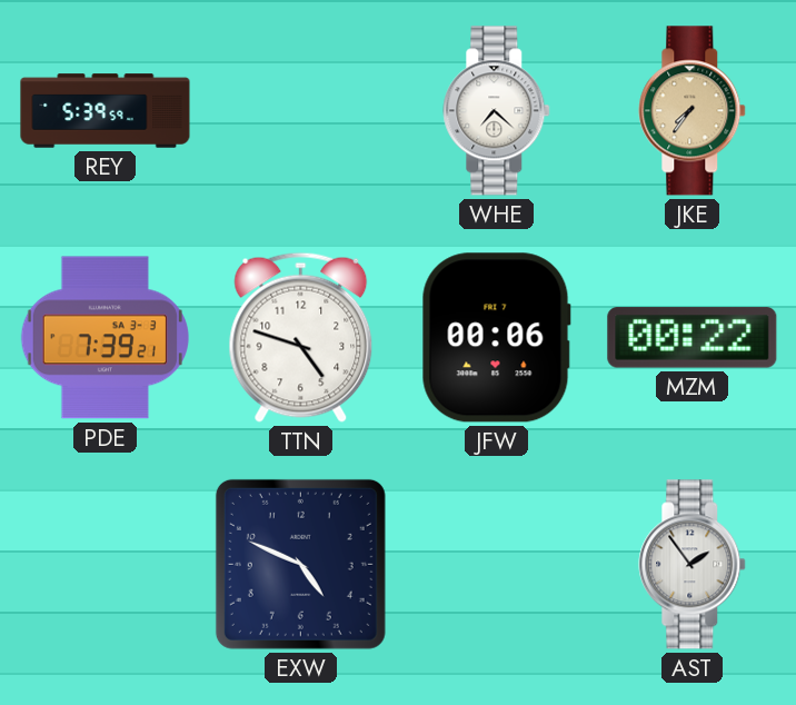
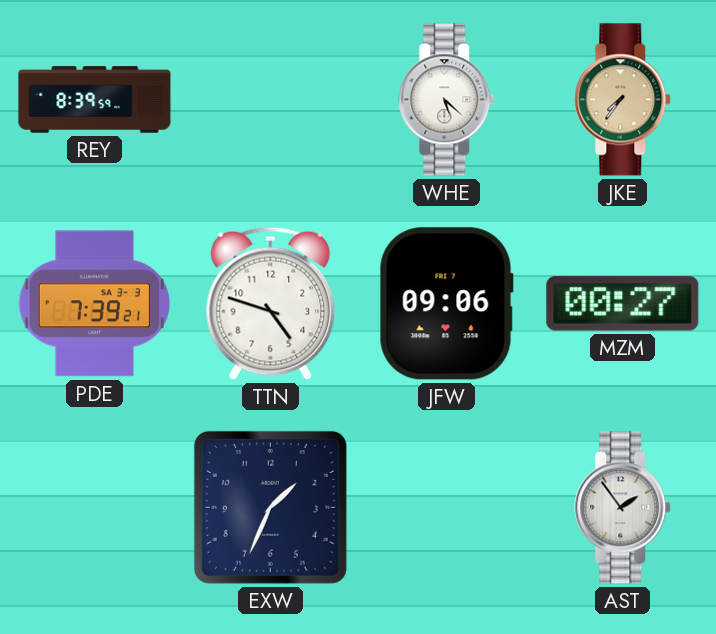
REY: 5:39 -> 8:39
WHE: 7:22 -> 5:22
JFW: 00:06 -> 09:06
MZM: 00:22 -> 00:27
EXW: 4:49 -> 1:34
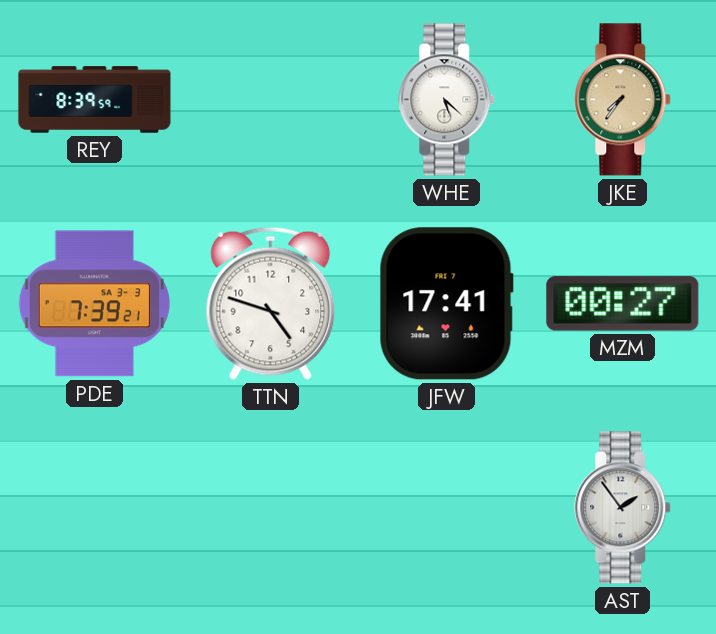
JFW: 09:06 -> 17:41
EXW: 1:34 -> none
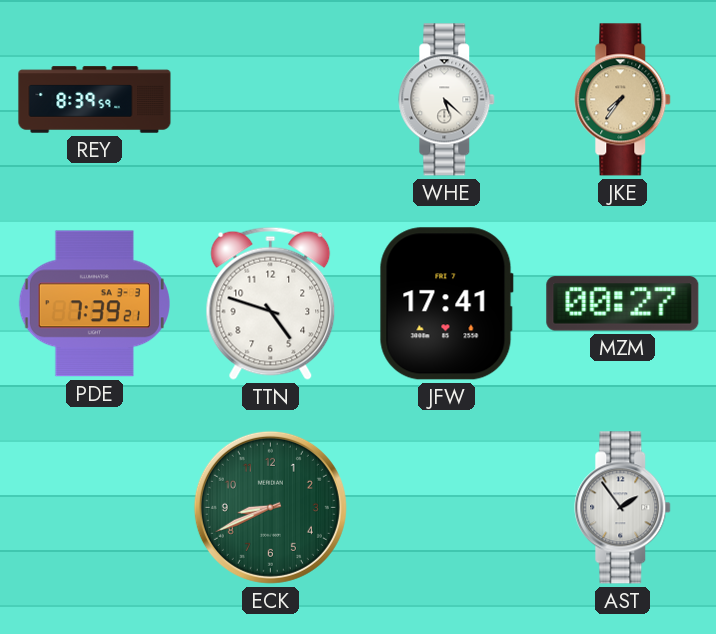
ECK: none -> 8:41
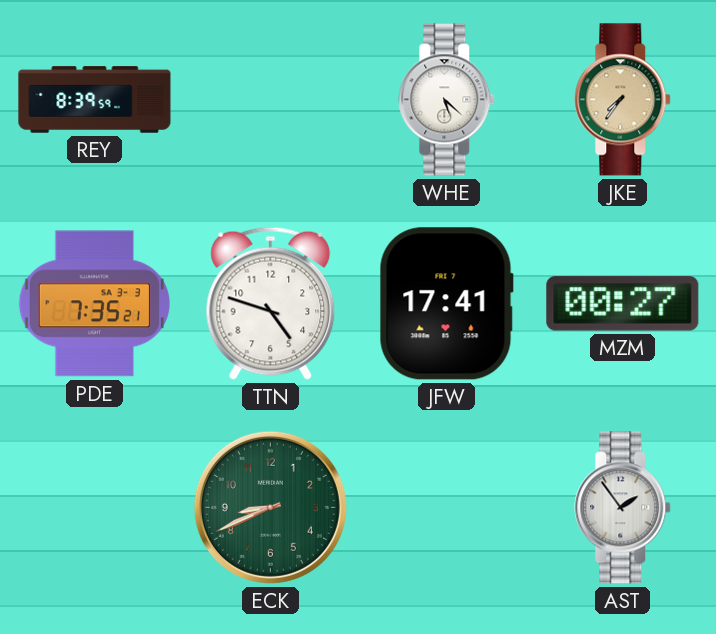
PDE: 7:39 -> 7:35
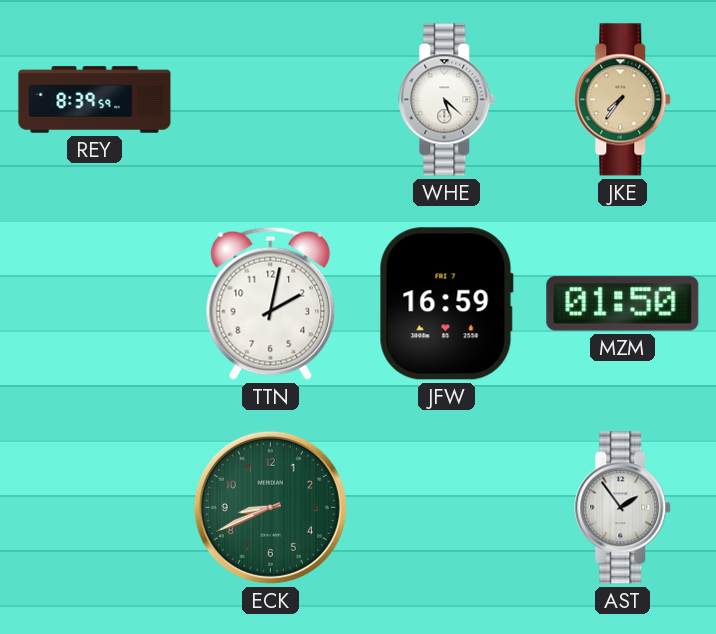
PDE: 7:35 -> none
TTN: 4:48 -> 2:02
JFW: 17:41 -> 16:59
MZM: 00:27 -> 01:50
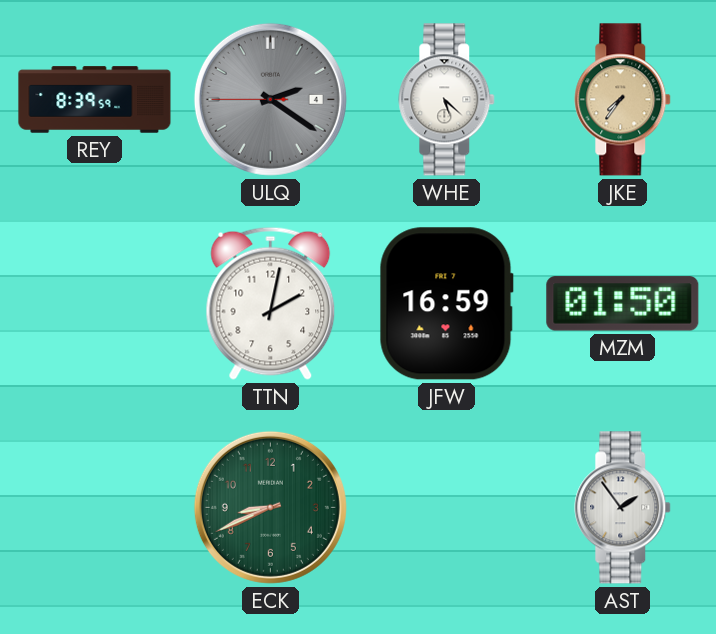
ULQ: none -> 2:20
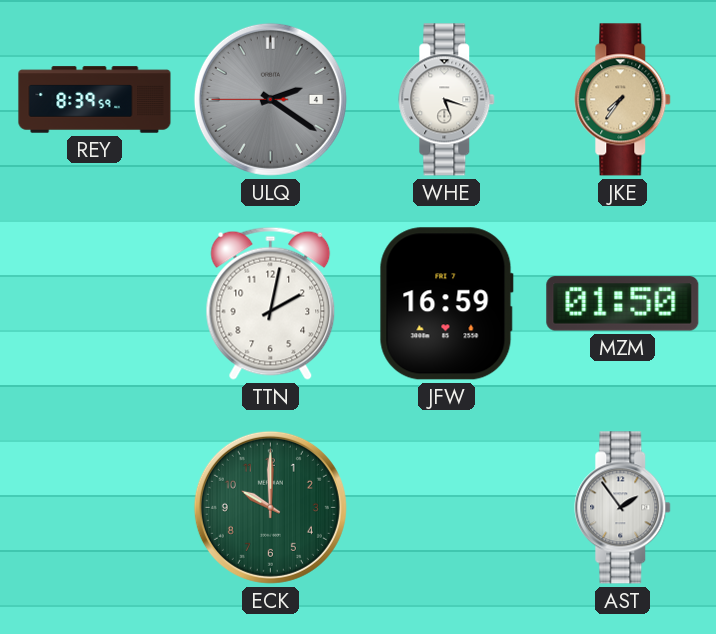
WHE: 5:22 -> 5:18
ECK: 8:41 -> 10:00
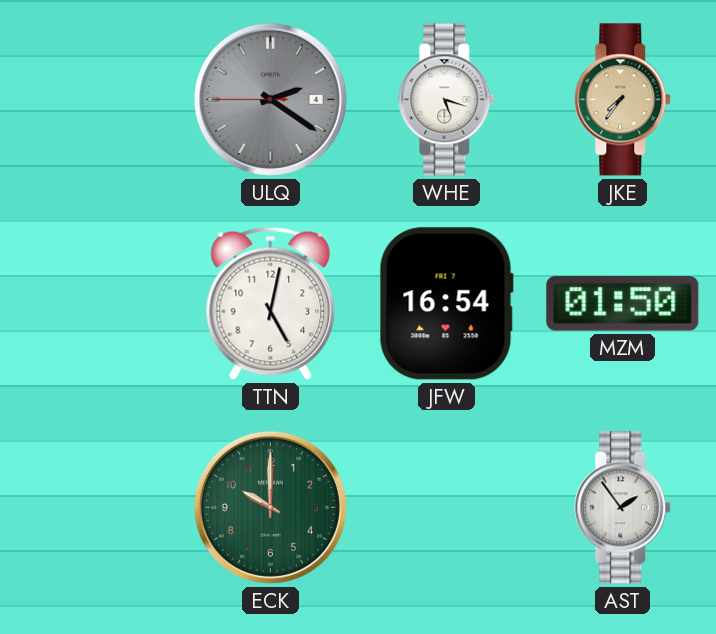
REY: 8:39 -> none
TTN: 2:02 -> 5:02
JFW: 16:59 -> 16:54
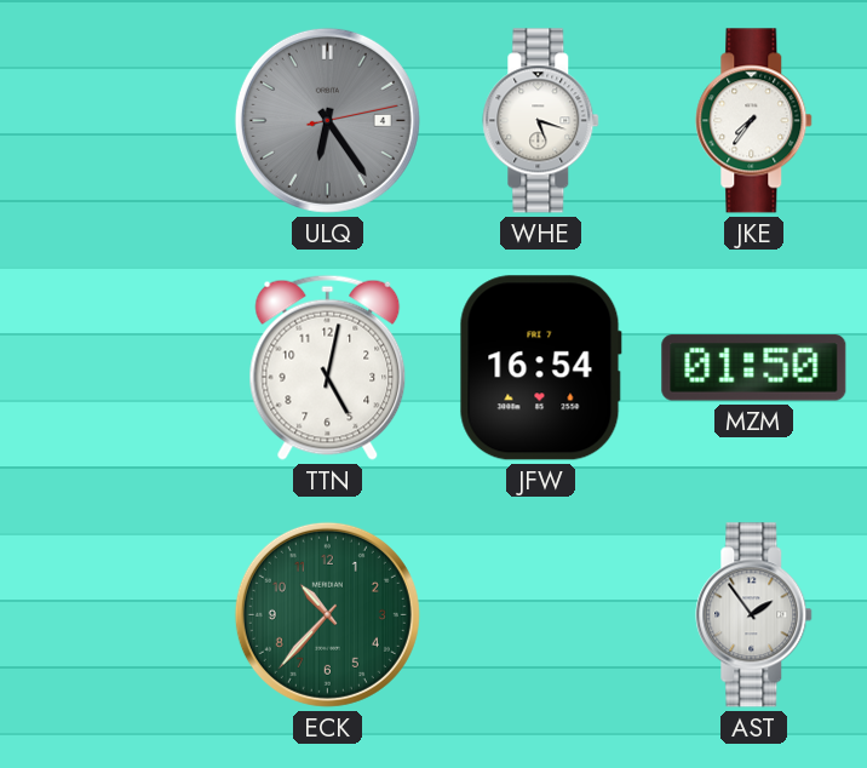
ULQ: 2:20 -> 6:24
JKE dial: champagne -> white
ECK: 10:00 -> 10:37
